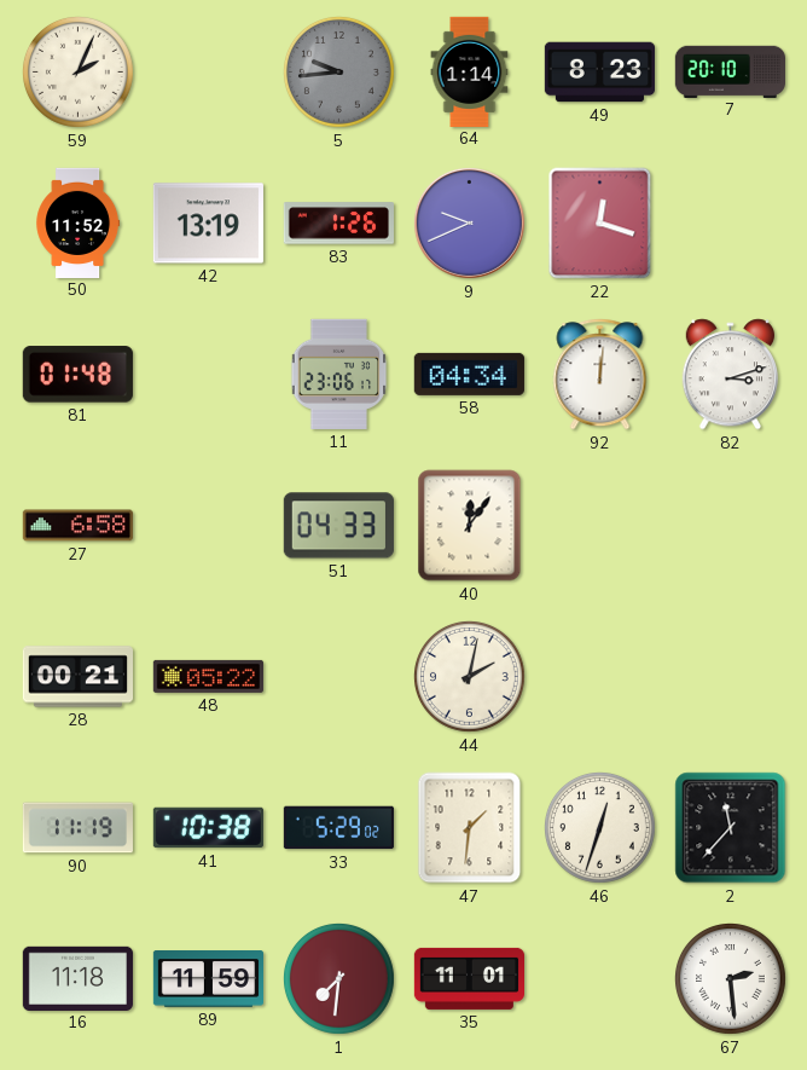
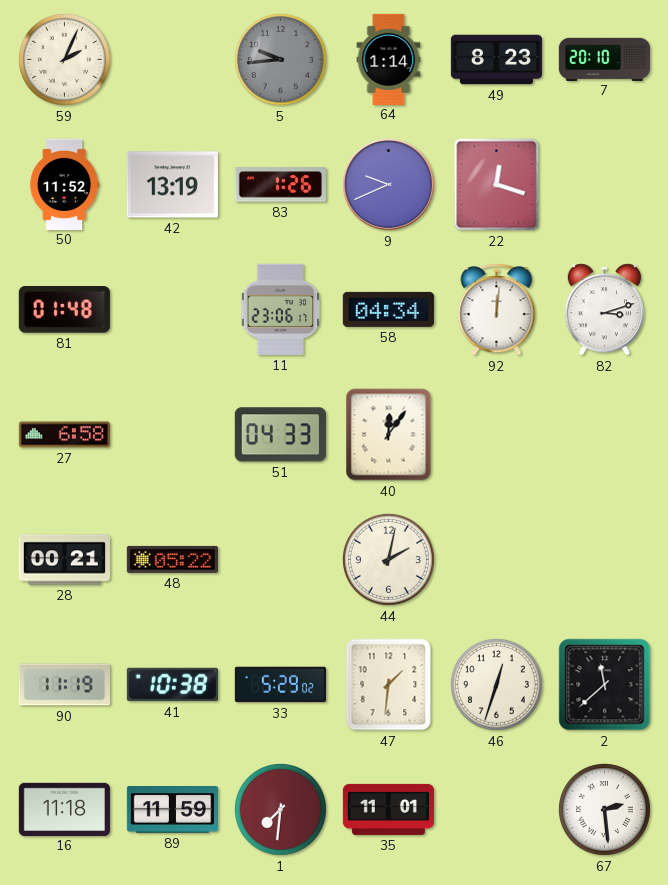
2: 11:37 -> 11:38
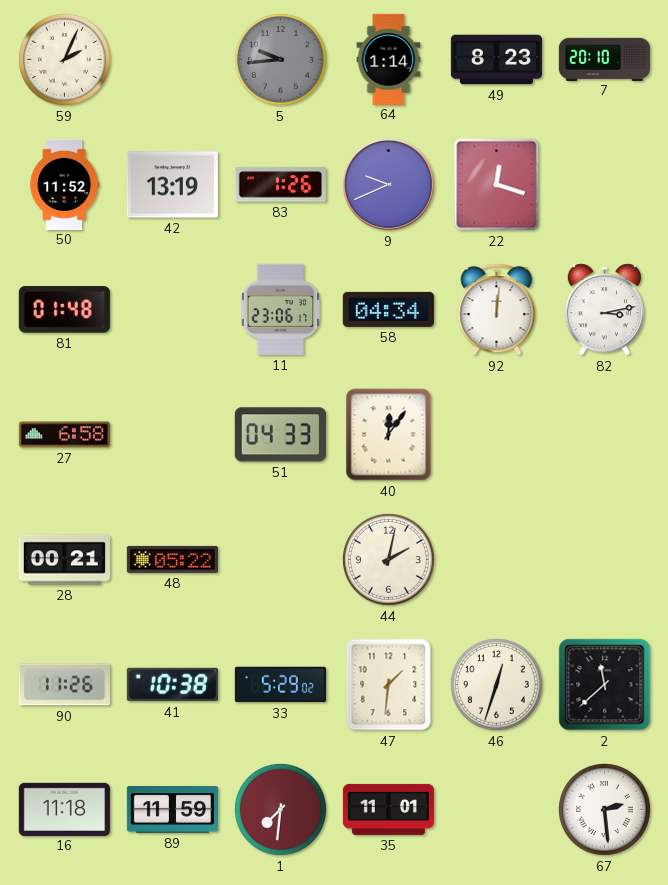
82: 3:12 -> 3:13
90: 11:19 -> 11:26
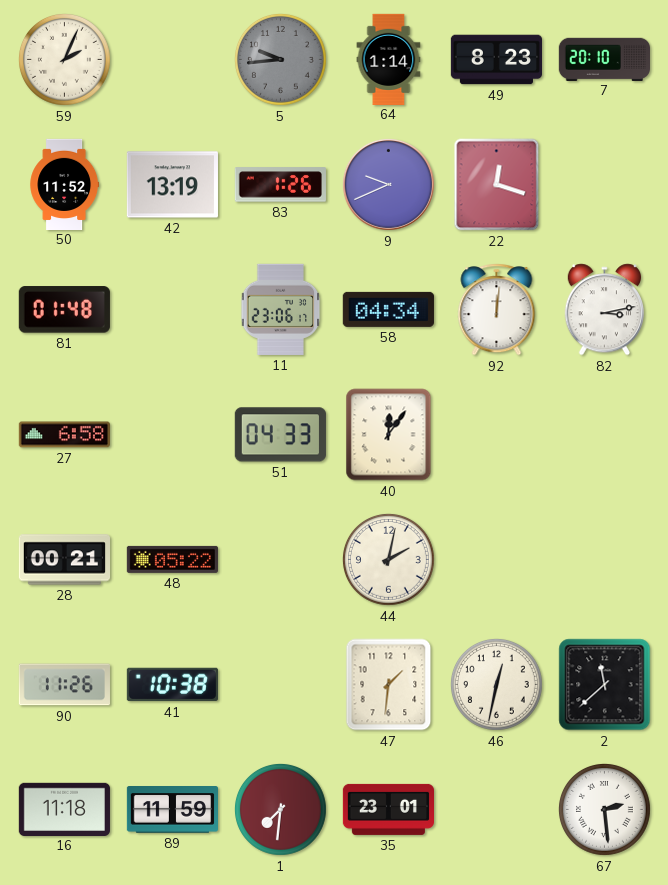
33: 5:29 -> none
46: 12:33 -> 12:32
35: 11:01 -> 23:01
